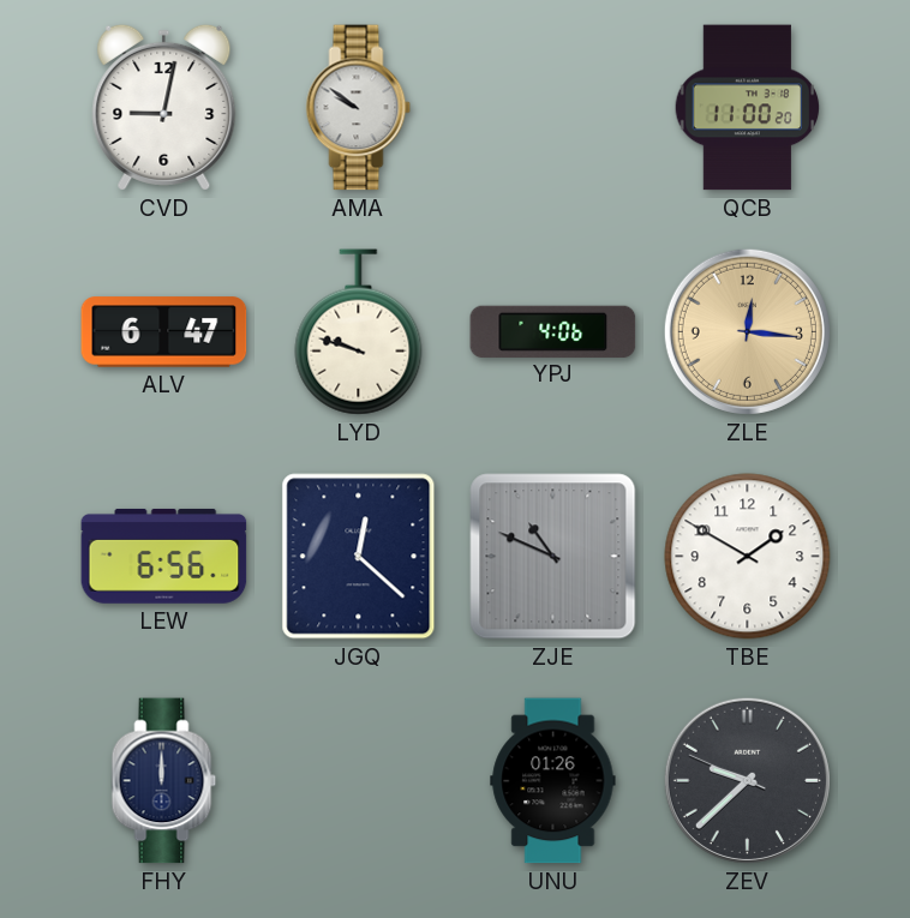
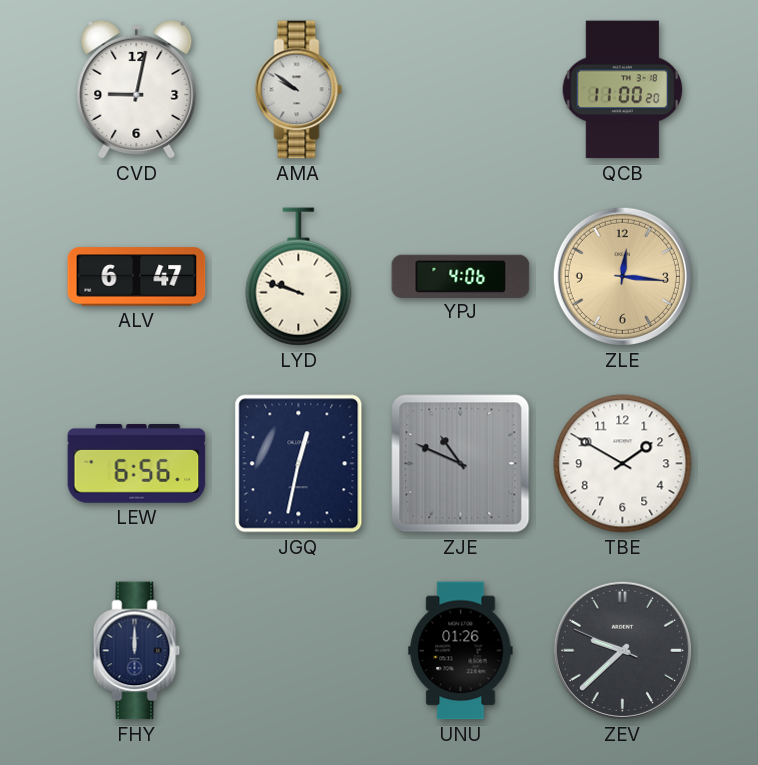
JGQ: 12:22 -> 12:32
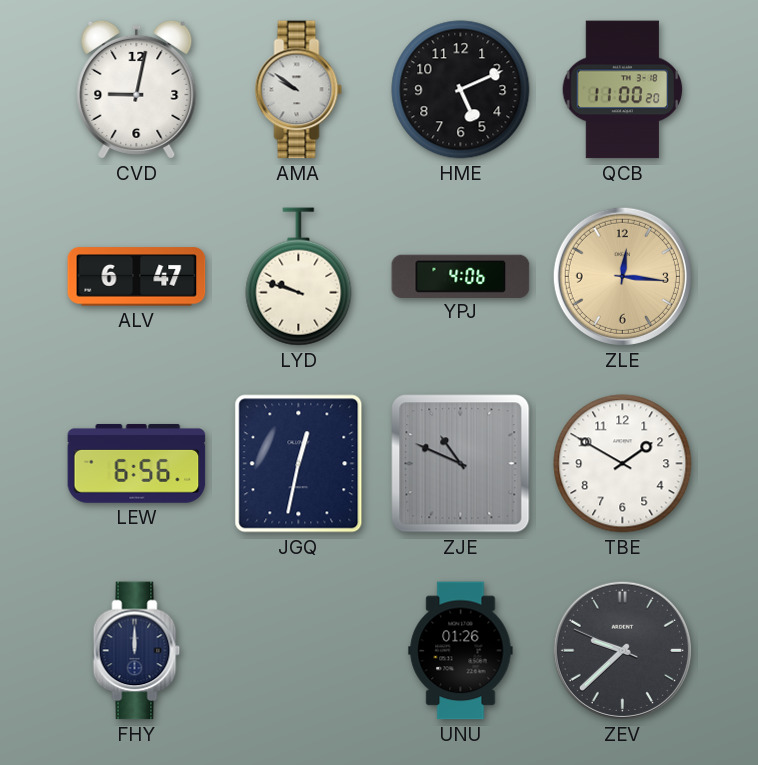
HME: none -> 5:11
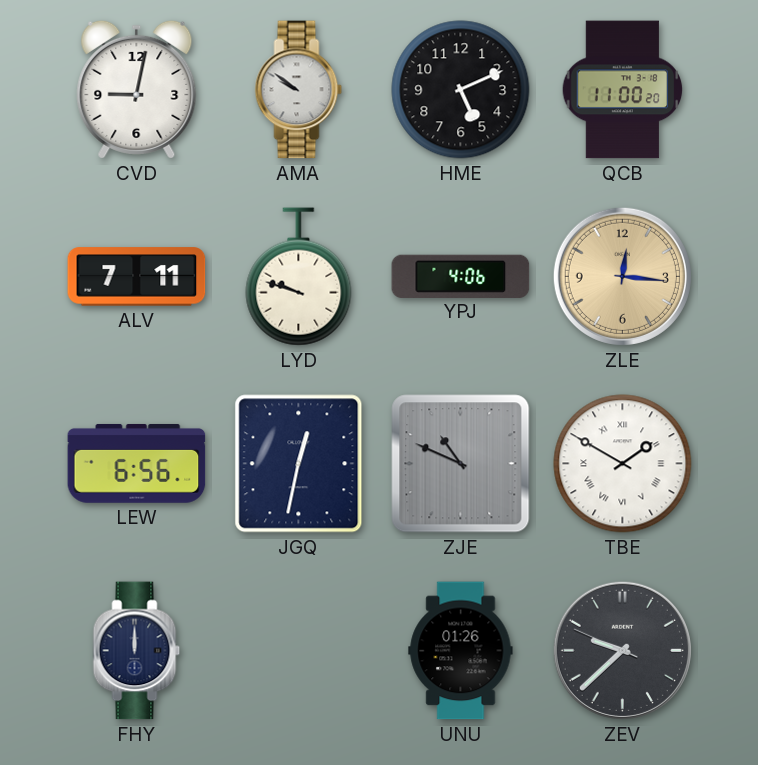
ALV: 6:47 -> 7:11
TBE numerals: Arabic -> Roman
